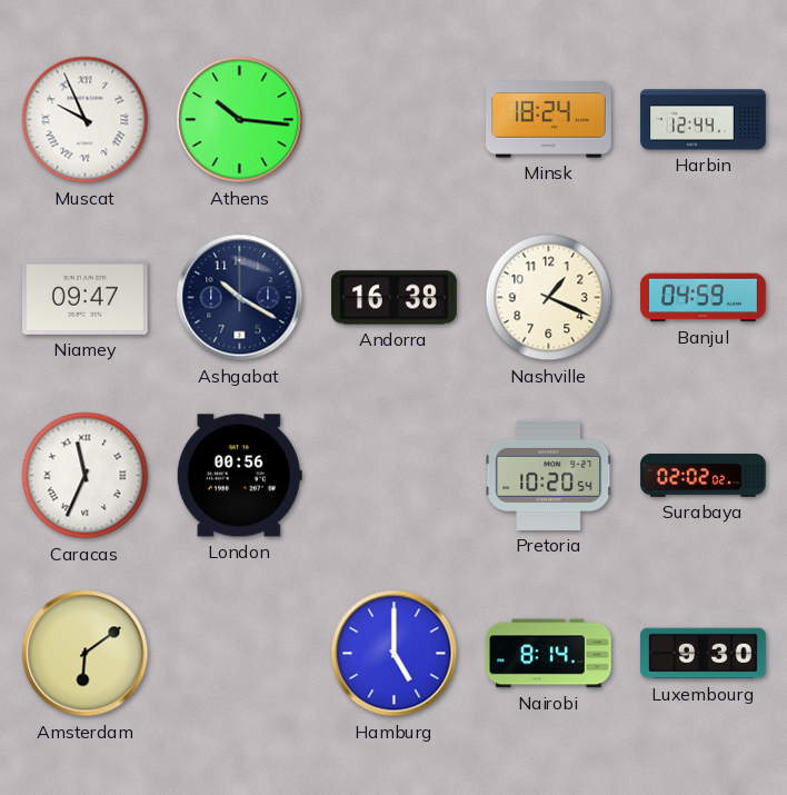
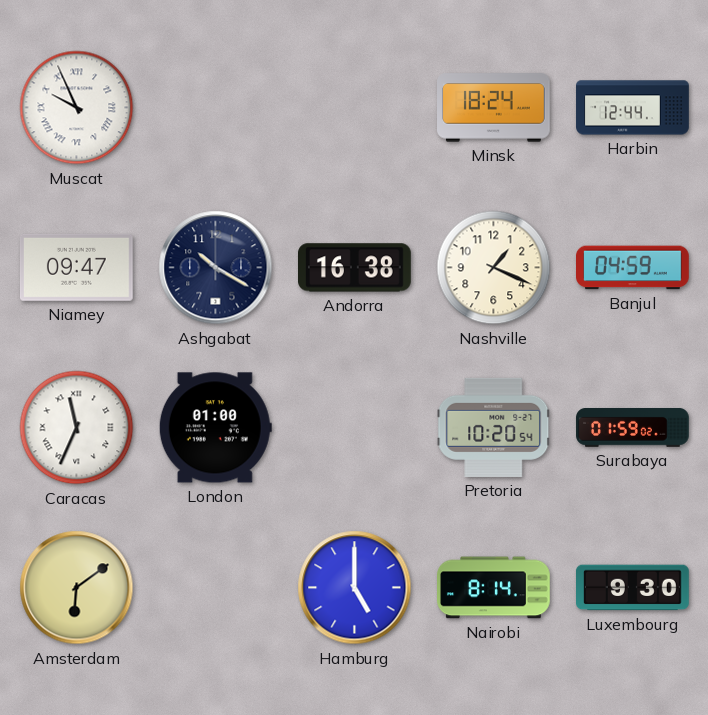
Athens: 10:16 -> none
London: 00:56 -> 01:00
Surabaya: 02:02 -> 01:59
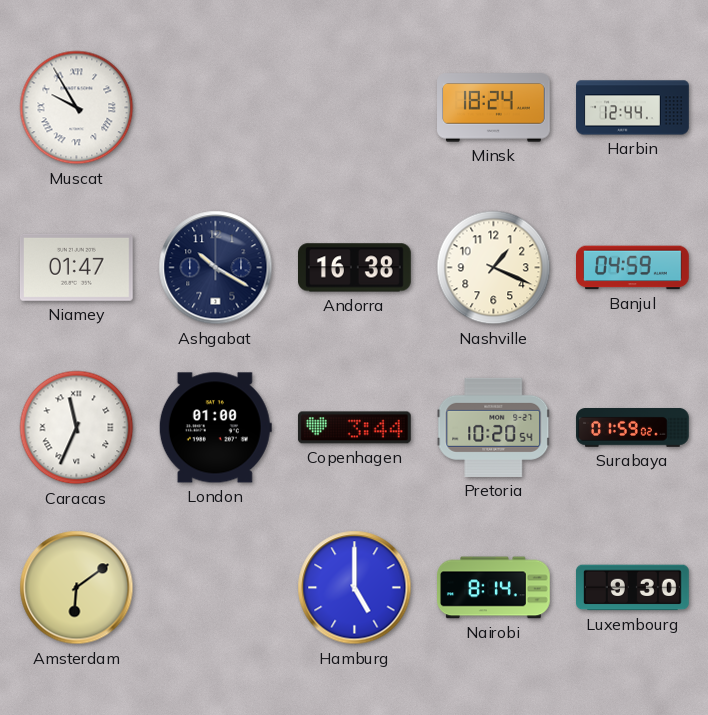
Muscat: 9:56 -> 9:55
Niamey: 09:47 -> 01:47
Copenhagen: none -> 3:44
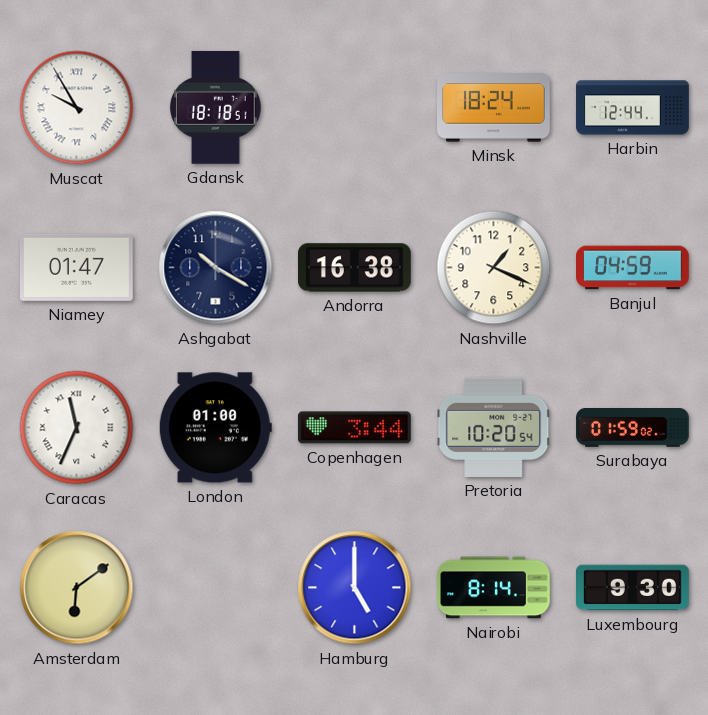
Gdansk: none -> 18:18
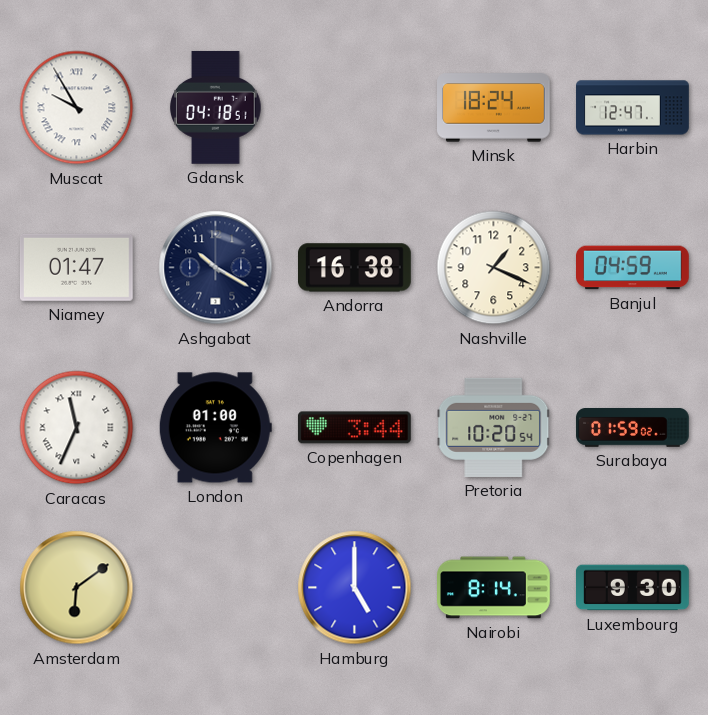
Gdansk: 18:18 -> 04:18
Harbin: 12:44 -> 12:47
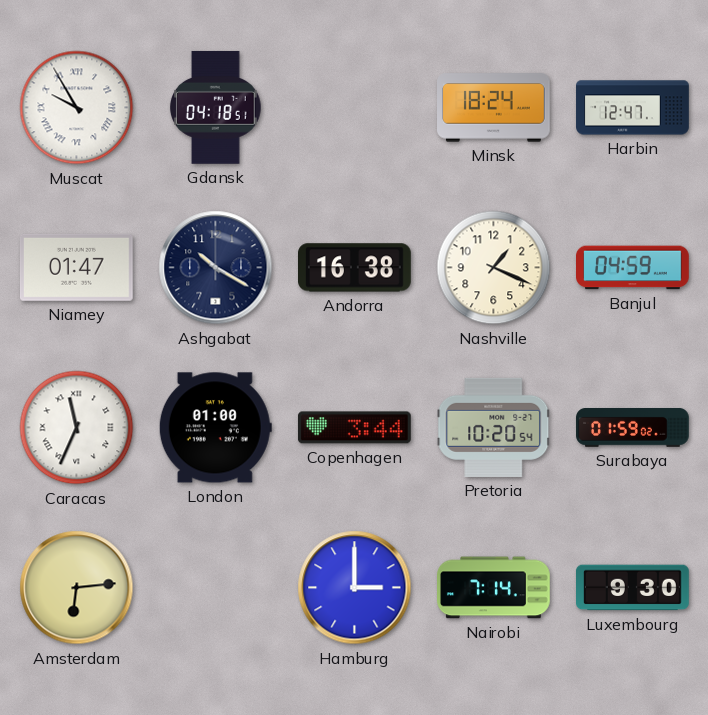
Amsterdam: 6:09 -> 6:14
Hamburg: 5:00 -> 3:00
Nairobi: 8:14 -> 7:14
